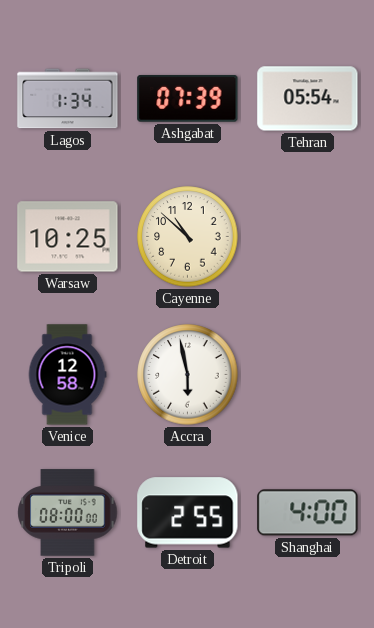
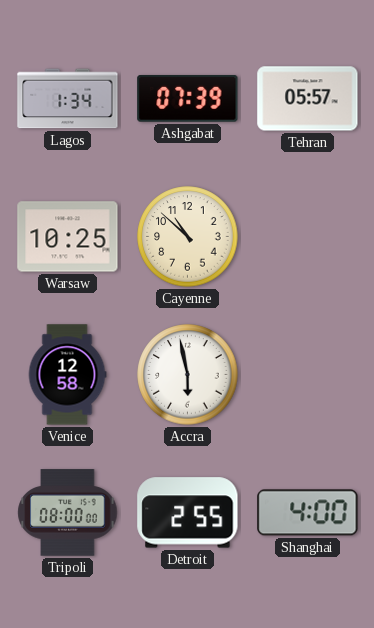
Tehran: 05:54 -> 05:57
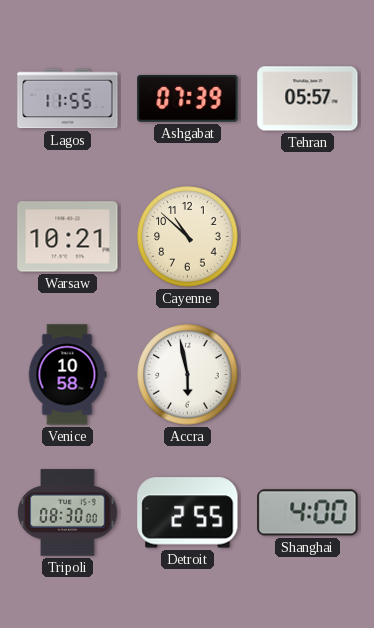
Lagos: 1:34 -> 11:55
Warsaw: 10:25 -> 10:21
Venice: 12:58 -> 10:58
Tripoli: 08:00 -> 08:30
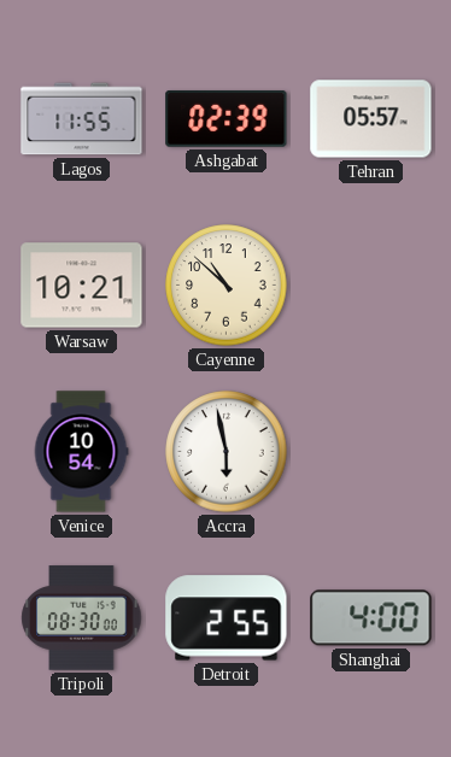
Ashgabat: 07:39 -> 02:39
Venice: 10:58 -> 10:54
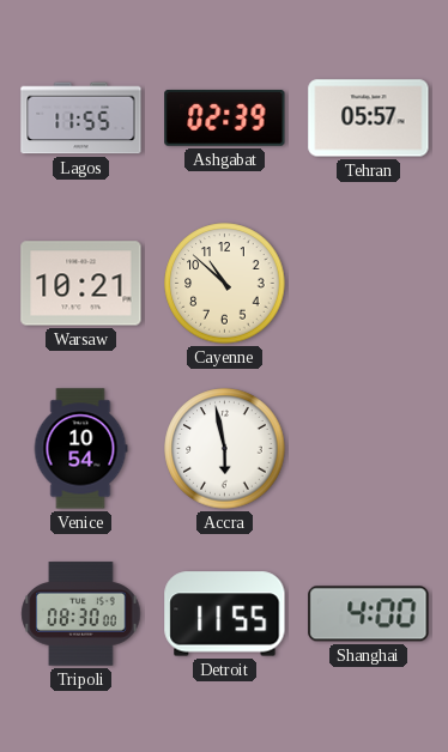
Detroit: 2:55 -> 11:55
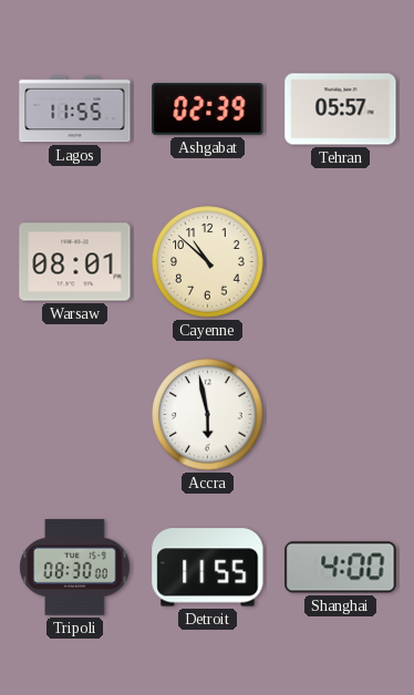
Warsaw: 10:21 -> 08:01
Venice: 10:54 -> none
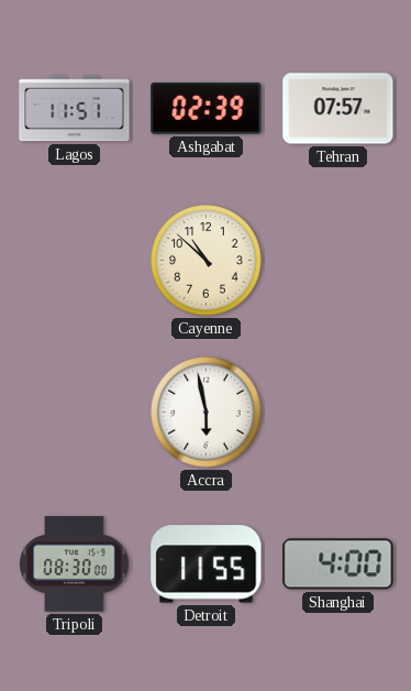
Lagos: 11:55 -> 11:51
Tehran: 05:57 -> 07:57
Warsaw: 08:01 -> none
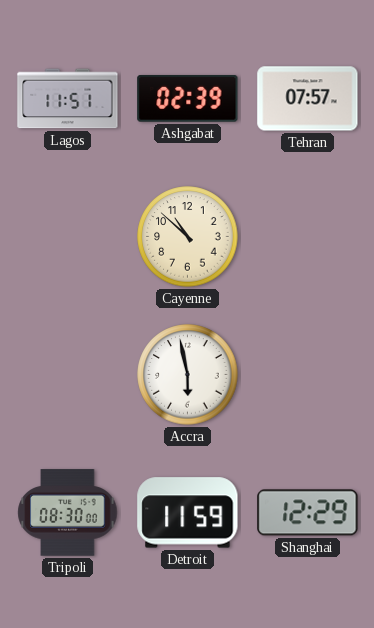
Detroit: 11:55 -> 11:59
Shanghai: 4:00 -> 12:29
